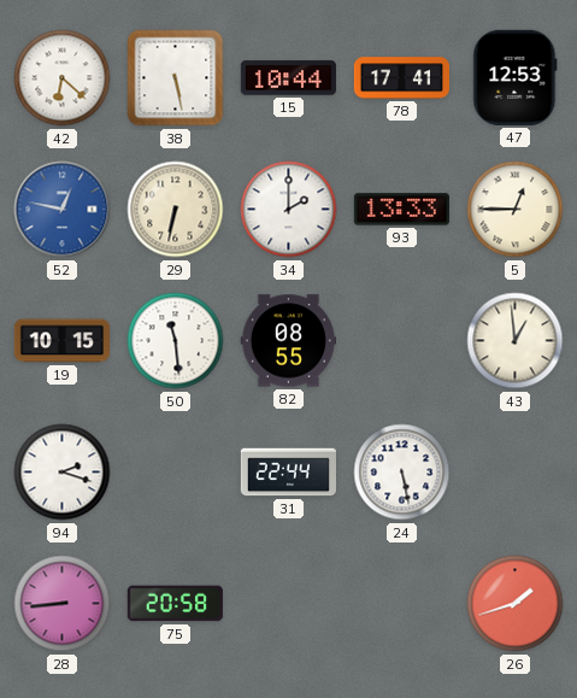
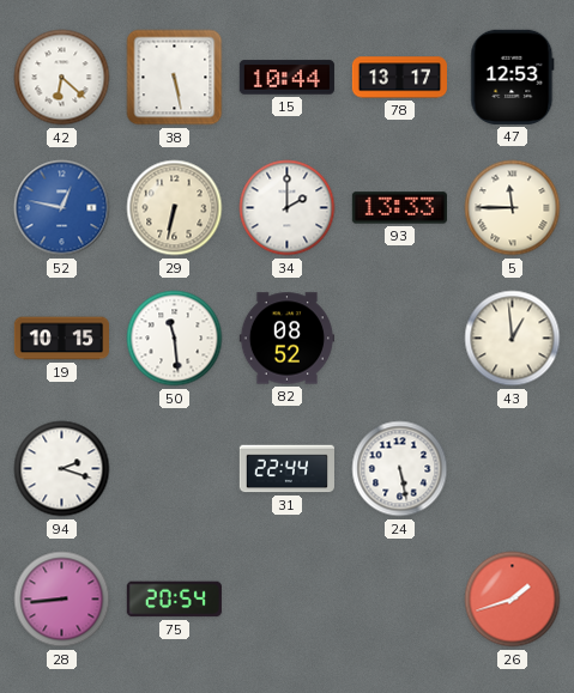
78: 17:41 -> 13:17
5: 12:45 -> 11:45
82: 08:55 -> 08:52
75: 20:58 -> 20:54
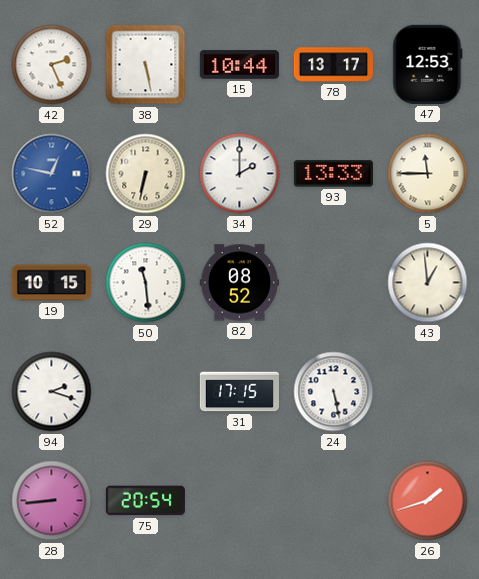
42: 6:22 -> 2:26
31: 22:44 -> 17:15
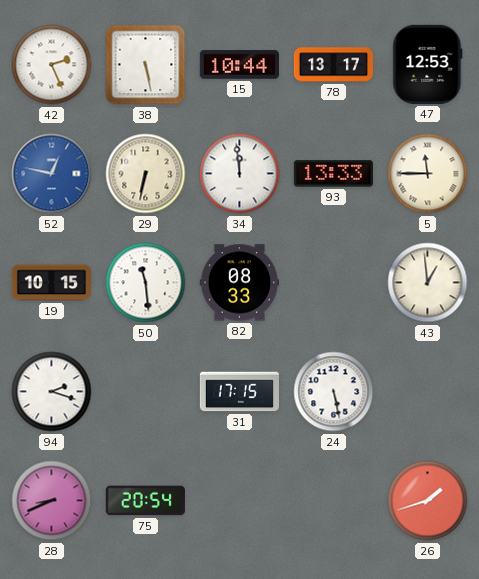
34: 2:00 -> 11:59
82: 08:52 -> 08:33
28: 8:44 -> 8:41
